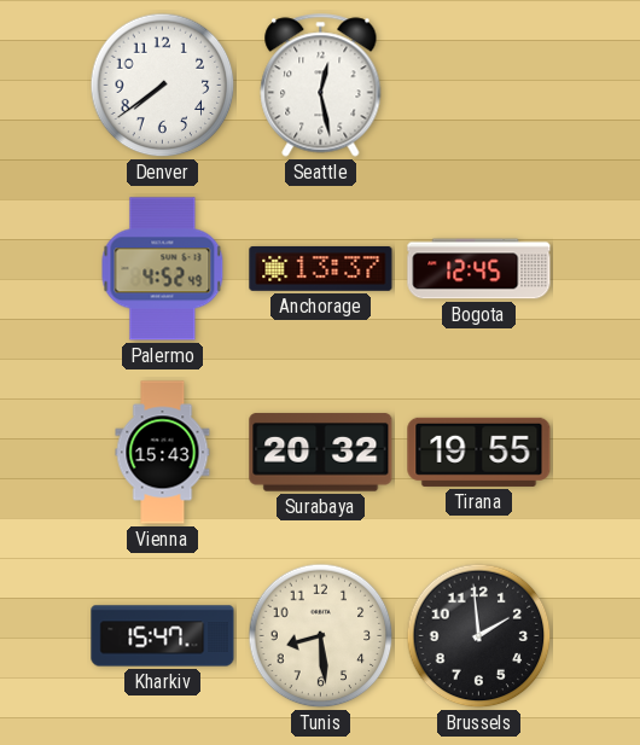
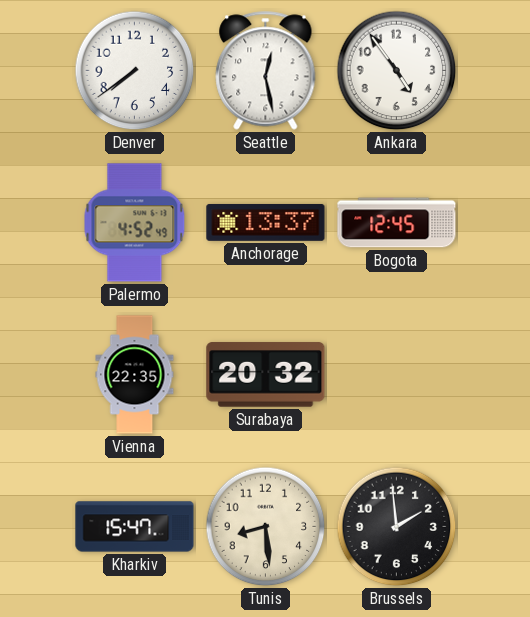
Ankara: none -> 4:54
Vienna: 15:43 -> 22:35
Tirana: 19:55 -> none
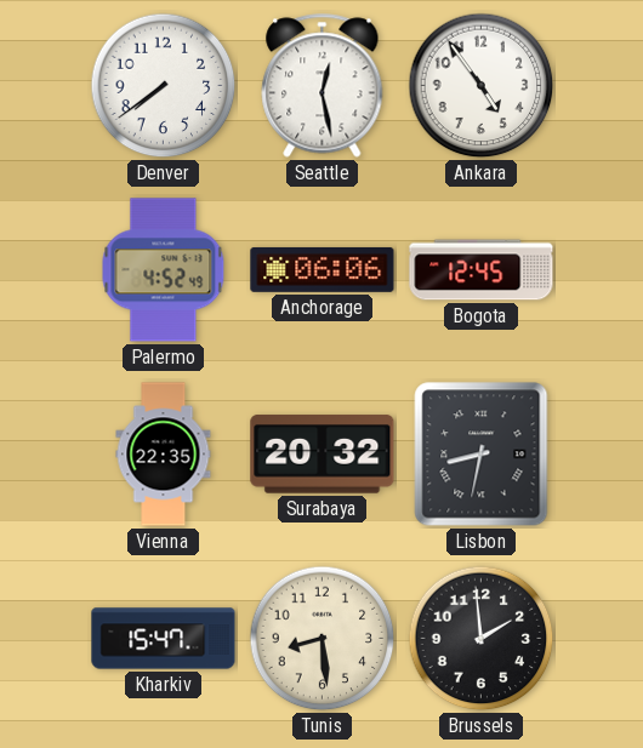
Anchorage: 13:37 -> 06:06
Lisbon: none -> 8:32
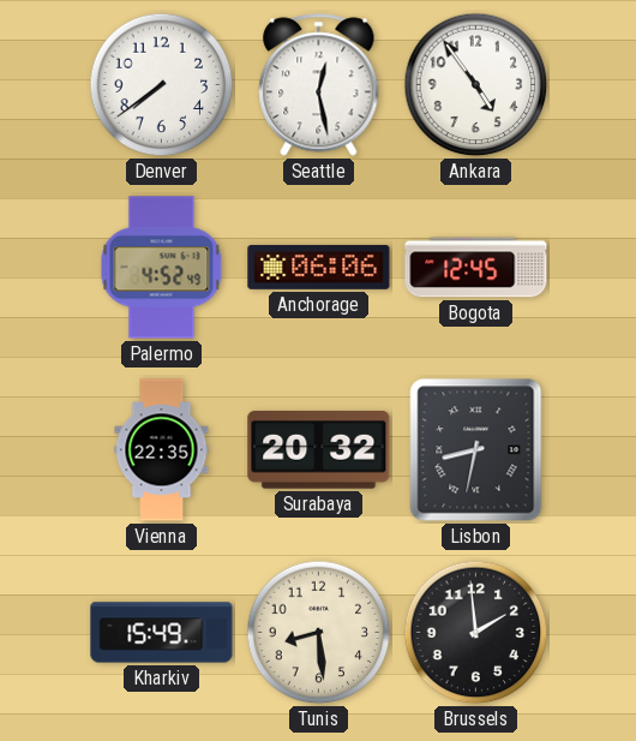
Kharkiv: 15:47 -> 15:49
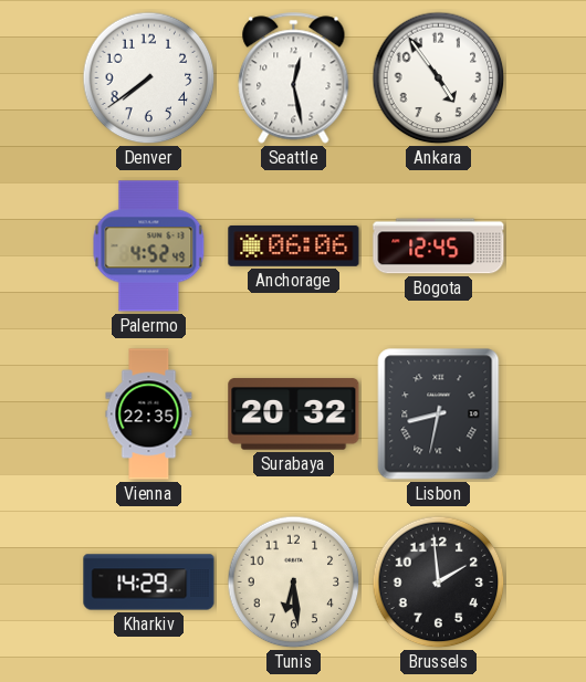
Kharkiv: 15:49 -> 14:29
Tunis: 8:29 -> 6:29
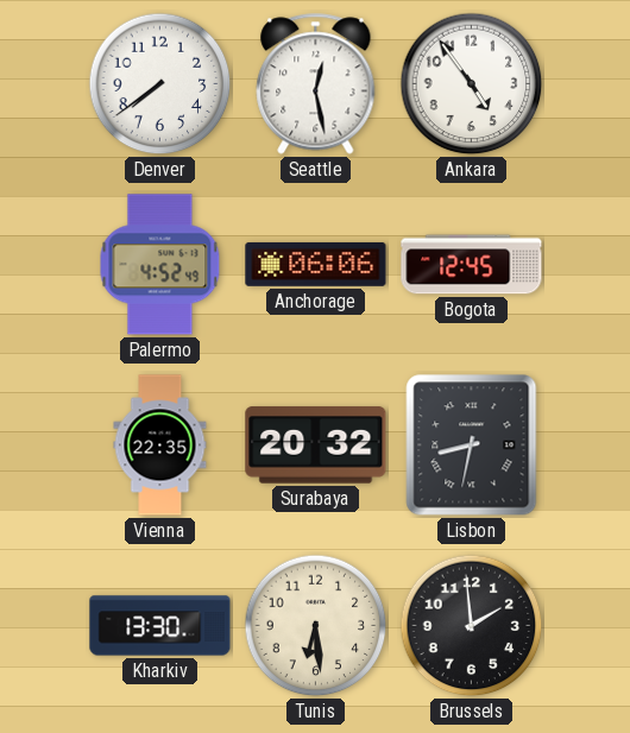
Kharkiv: 14:29 -> 13:30
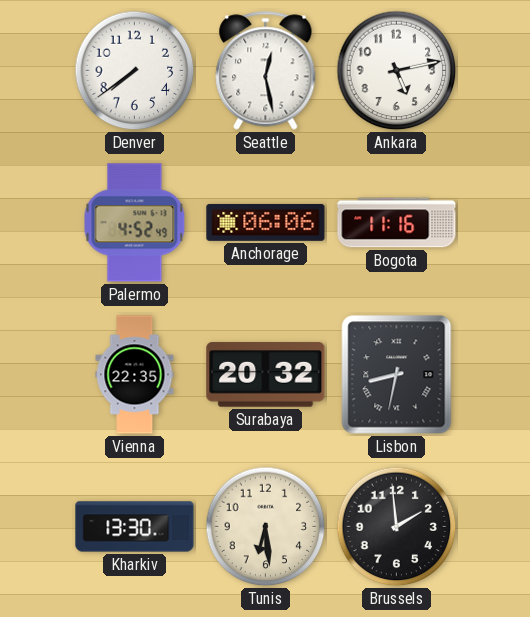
Ankara: 4:54 -> 5:13
Bogota: 12:45 -> 11:16
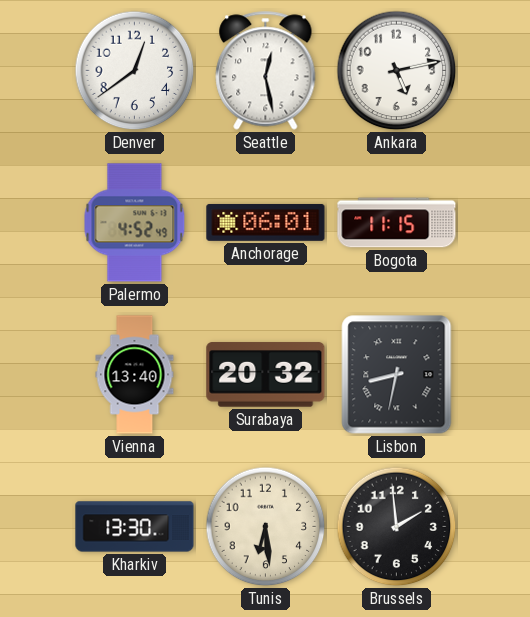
Denver: 7:39 -> 12:39
Anchorage: 06:06 -> 06:01
Bogota: 11:16 -> 11:15
Vienna: 22:35 -> 13:40
